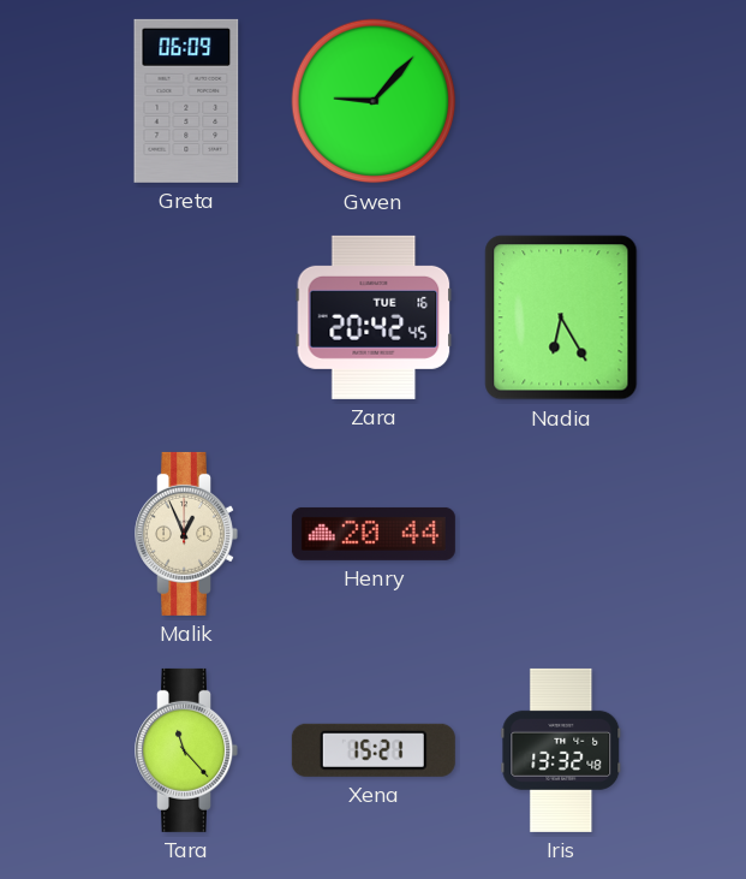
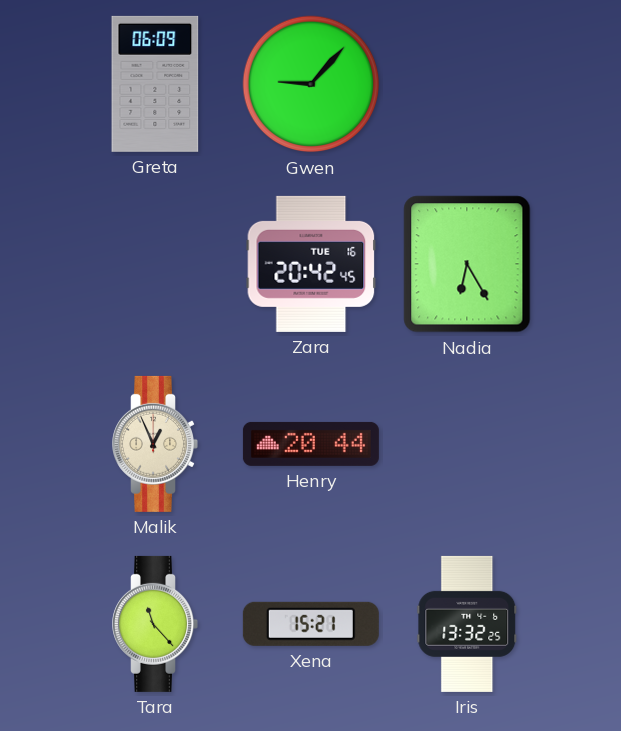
Iris: 13:32:48 -> 13:32:25
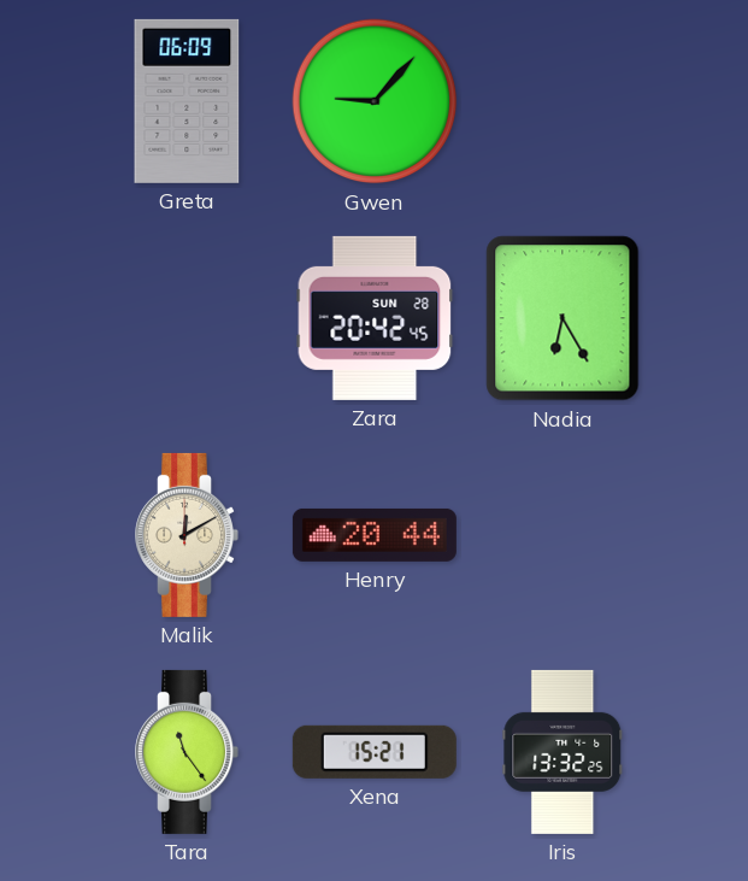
Zara date: TUE 16 -> SUN 28
Malik: 12:56 -> 12:10
Tara: 11:23 -> 11:24
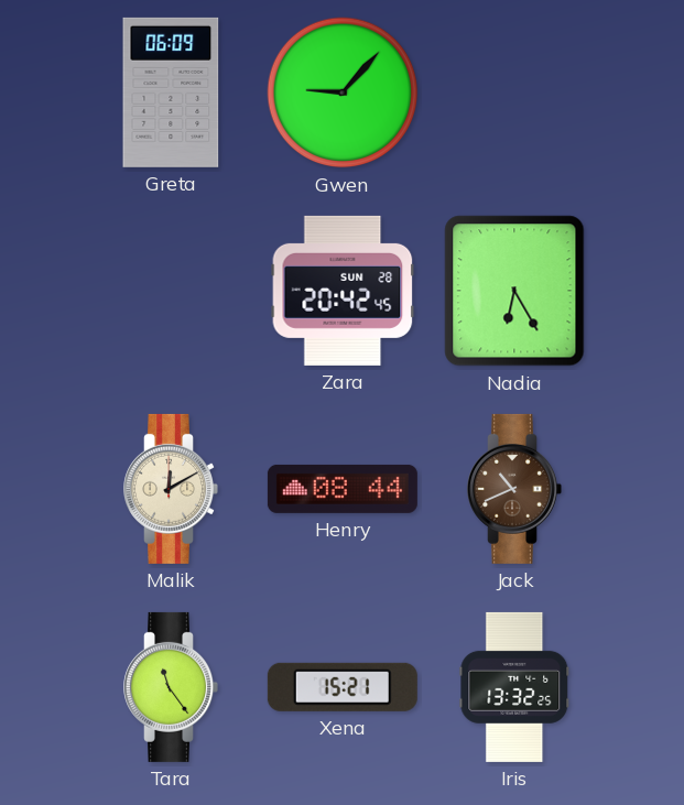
Henry: 20:44 -> 08:44
Jack: none -> 10:41
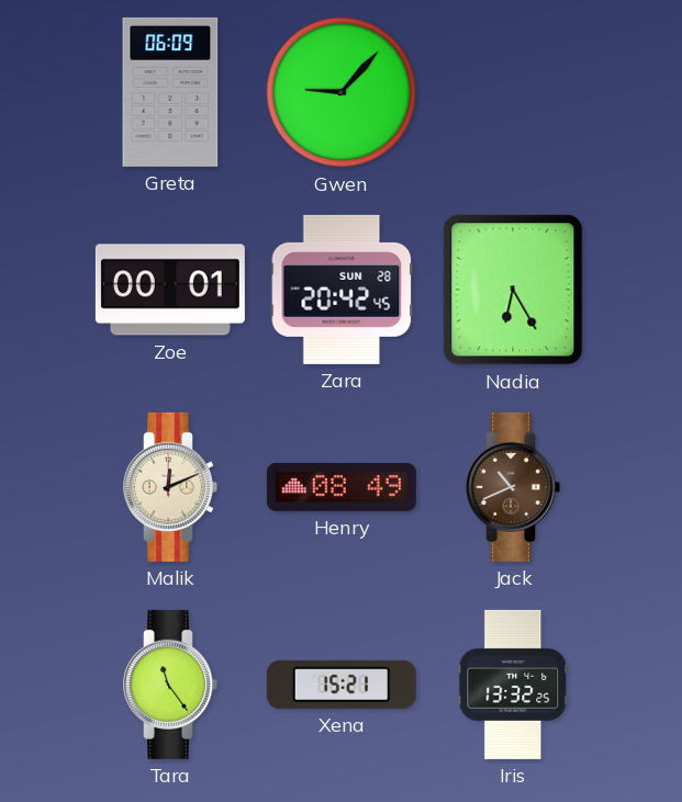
Zoe: none -> 00:01
Malik: 12:10 -> 12:11
Henry: 08:44 -> 08:49
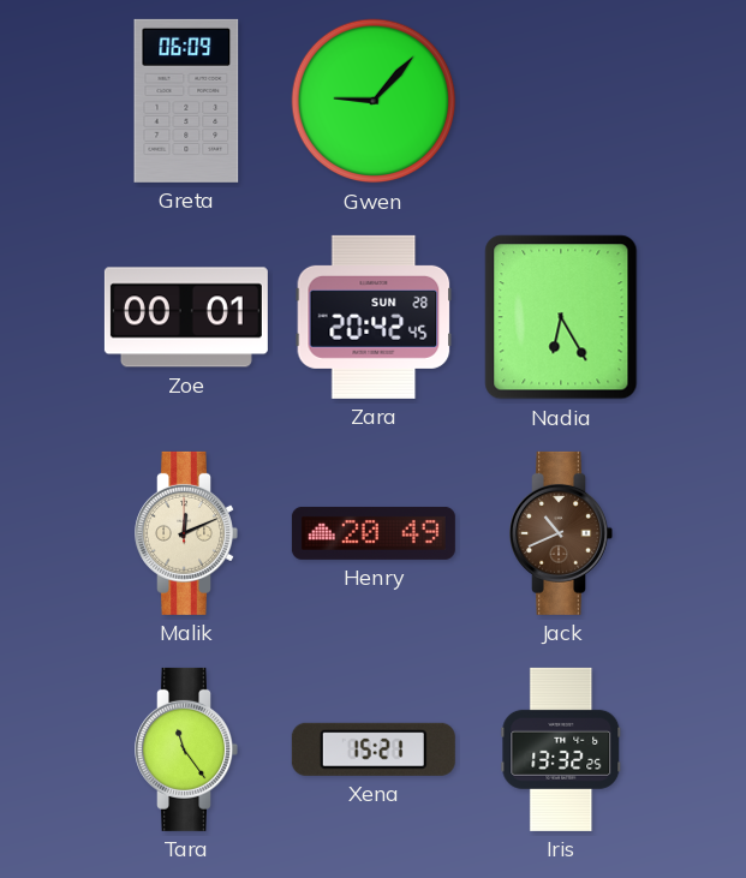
Henry: 08:49 -> 20:49
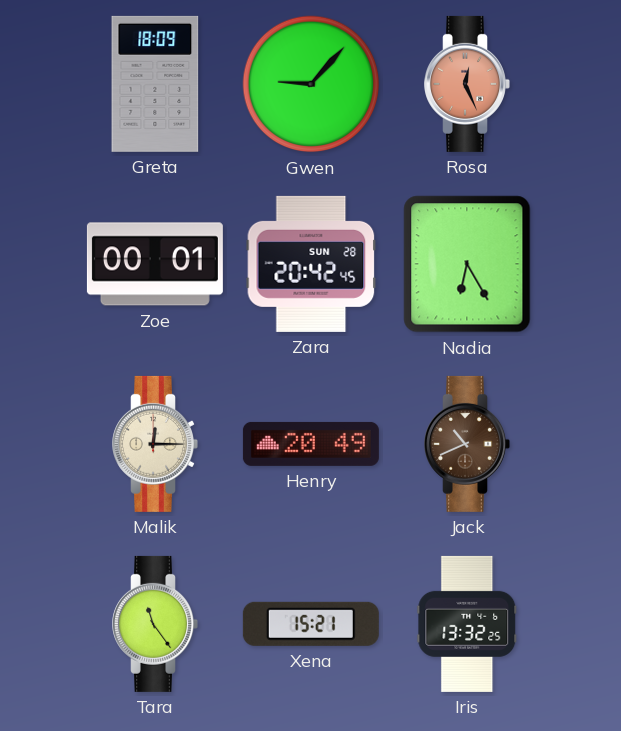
Greta: 06:09 -> 18:09
Rosa: none -> 12:26
Malik: 12:11 -> 12:15
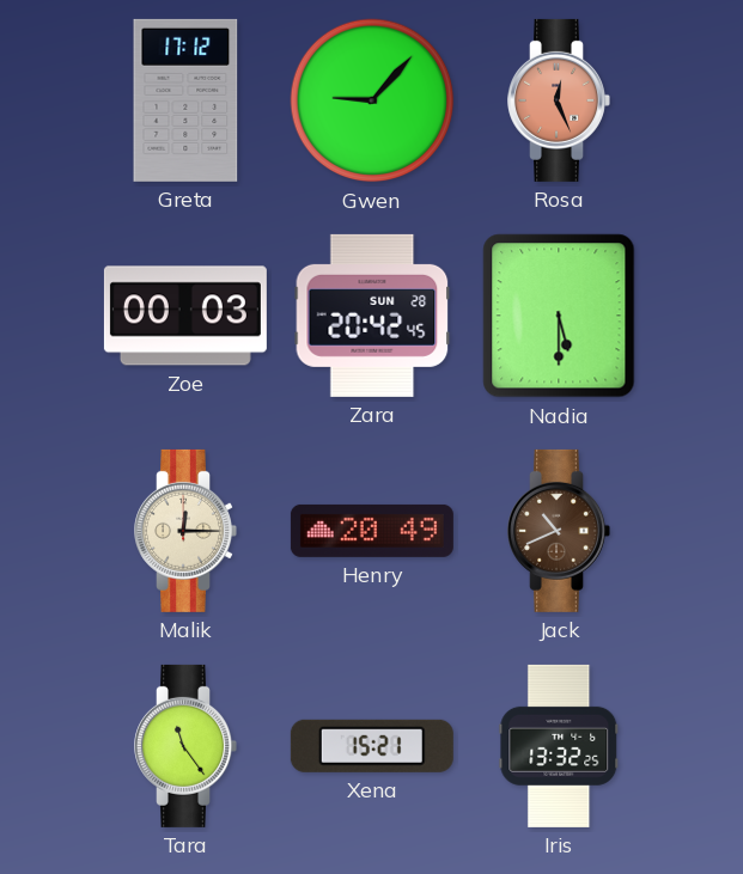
Greta: 18:09 -> 17:12
Zoe: 00:01 -> 00:03
Nadia: 6:25 -> 5:30
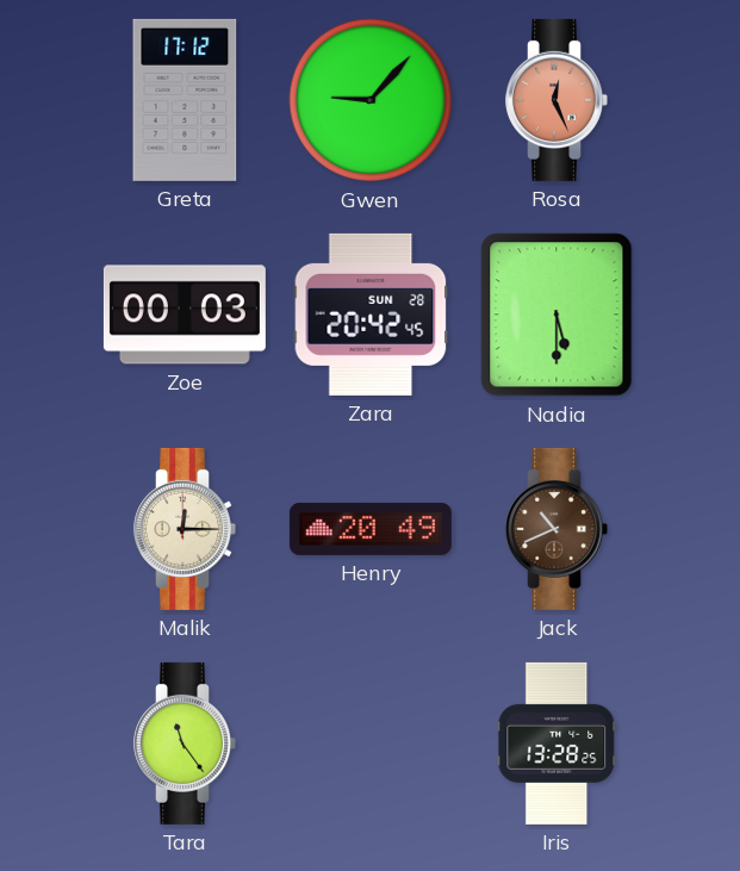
Xena: 15:21 -> none
Iris: 13:32 -> 13:28
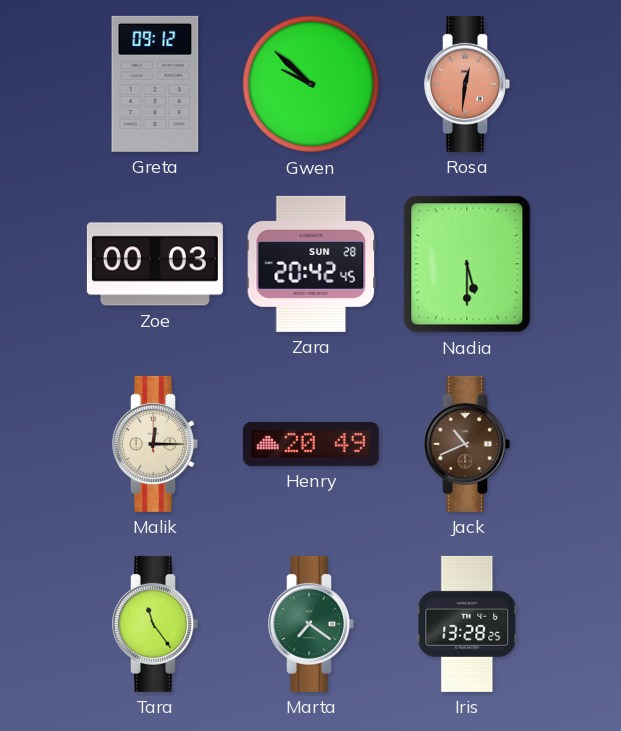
Greta: 17:12 -> 09:12
Gwen: 9:07 -> 9:52
Rosa: 12:26 -> 12:31
Marta: none -> 7:21
